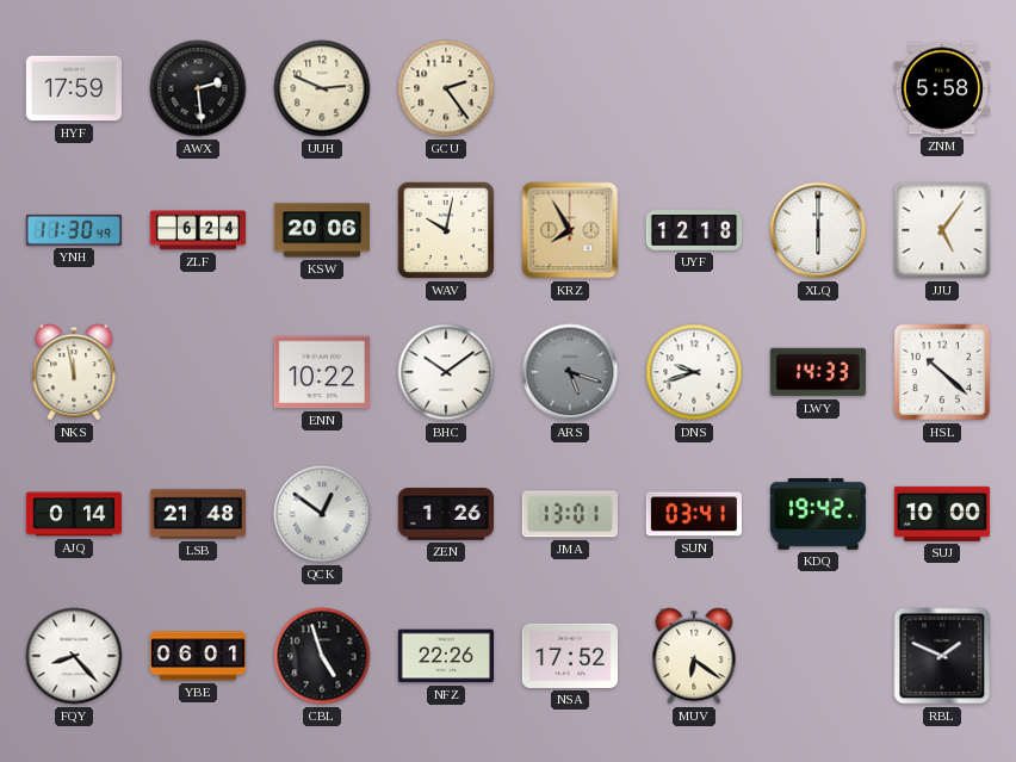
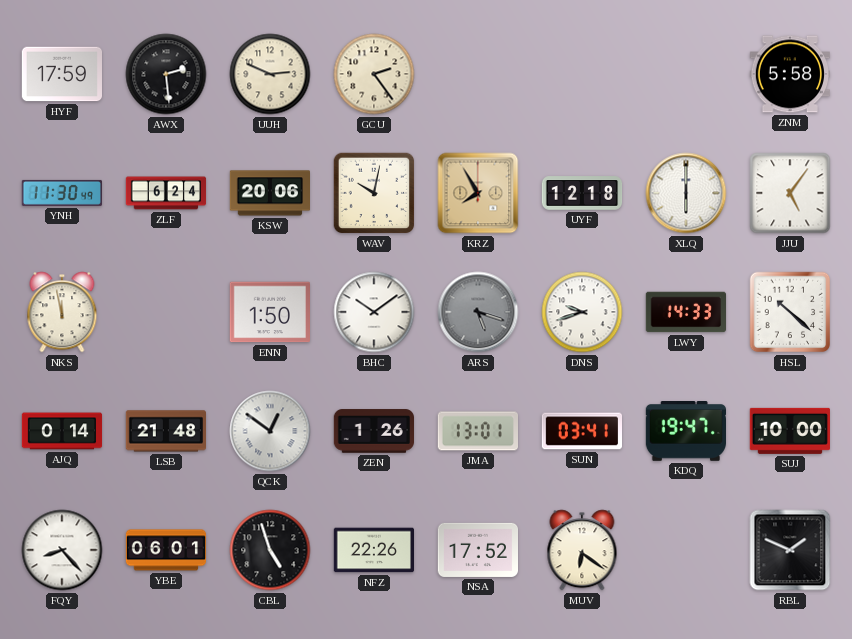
ENN: 10:22 -> 1:50
KDQ: 19:42 -> 19:47
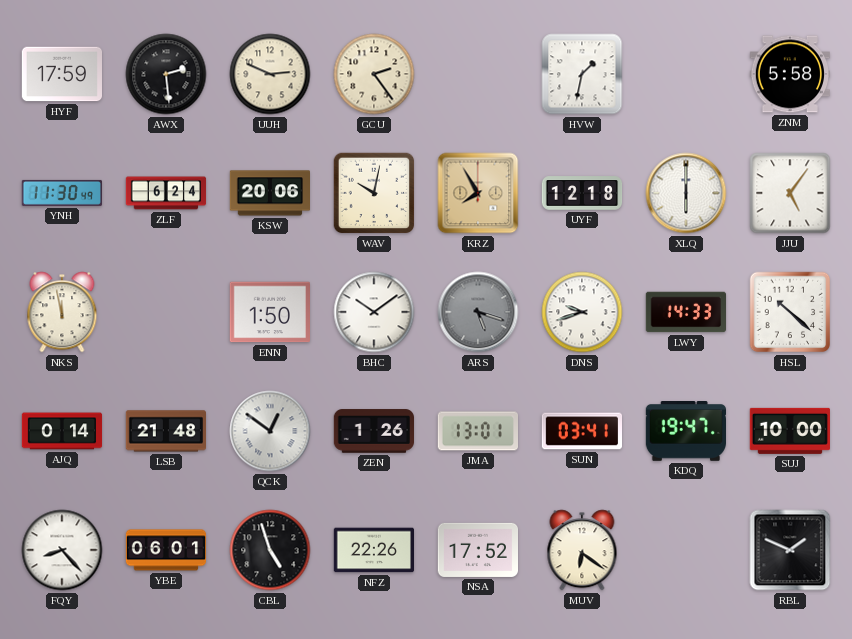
HVW: none -> 1:32
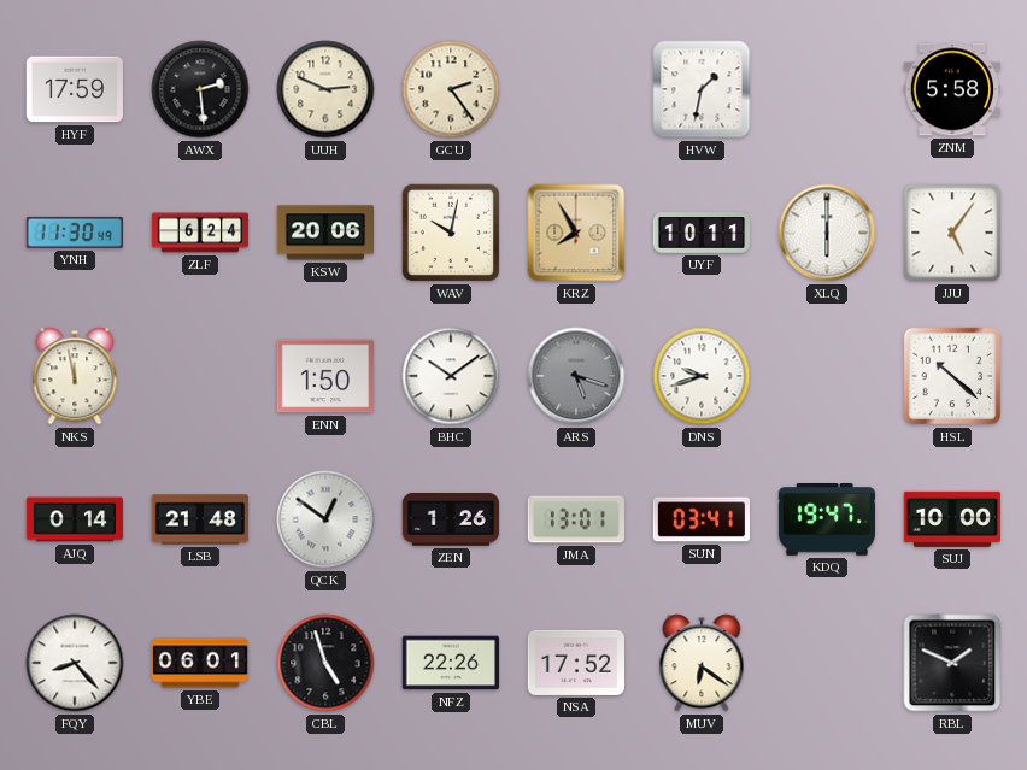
UYF: 12:18 -> 10:11
LWY: 14:33 -> none
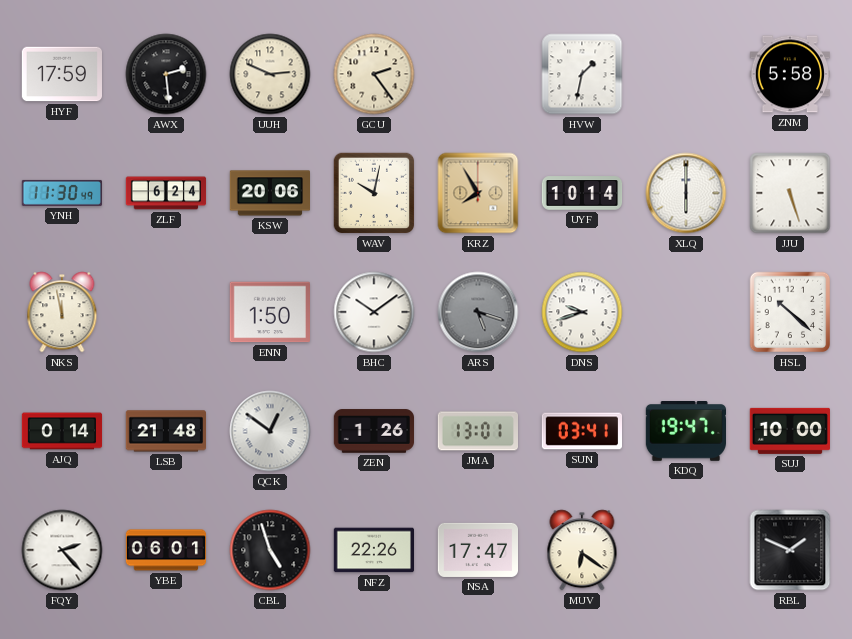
UYF: 10:11 -> 10:14
JJU: 5:06 -> 5:27
FQY: 8:23 -> 2:23
NSA: 17:52 -> 17:47
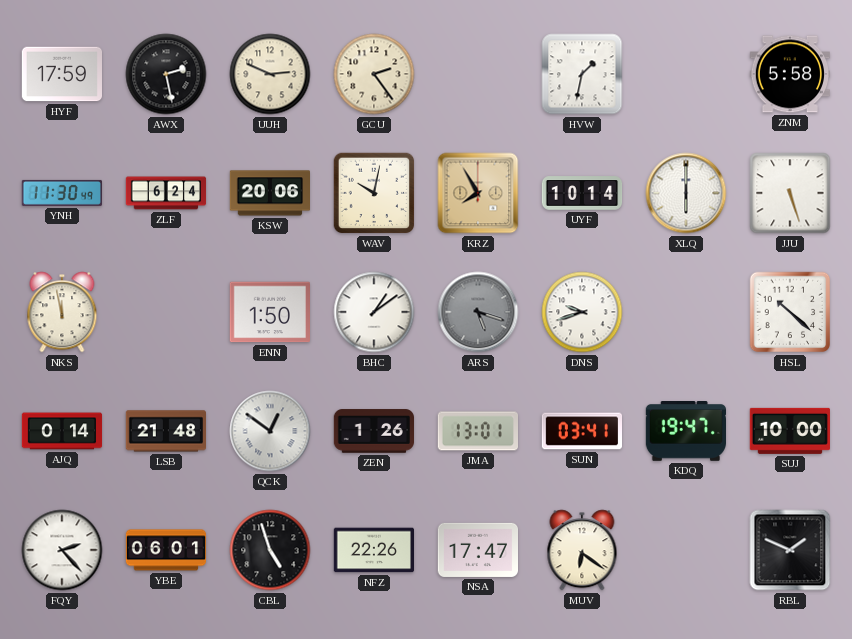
AWX: 2:29 -> 2:28
BHC: 10:09 -> 1:09
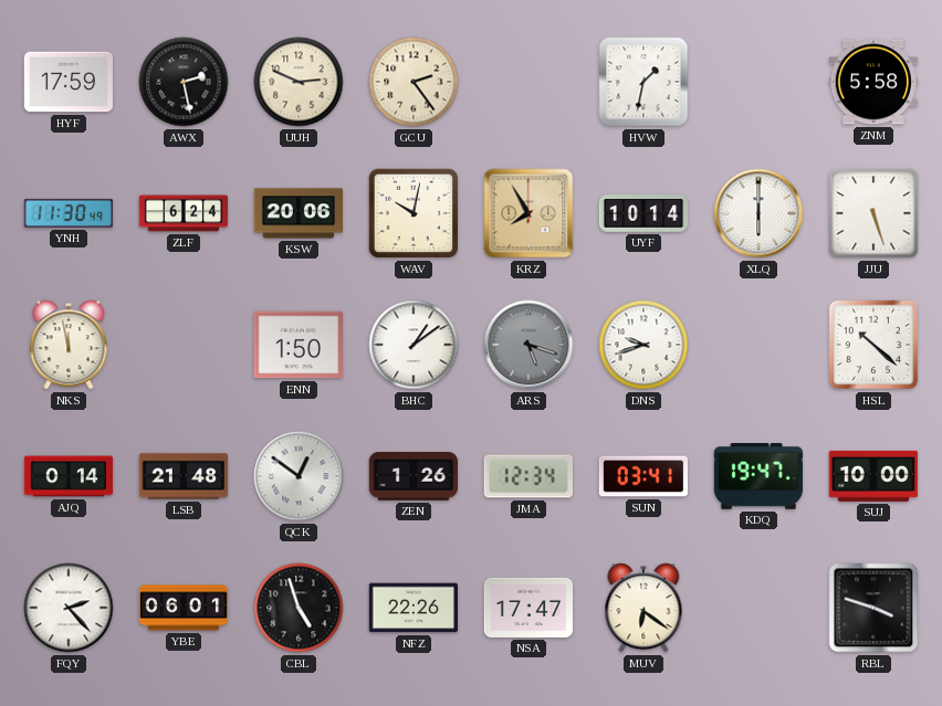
JMA: 13:01 -> 12:34
RBL: 1:49 -> 3:48
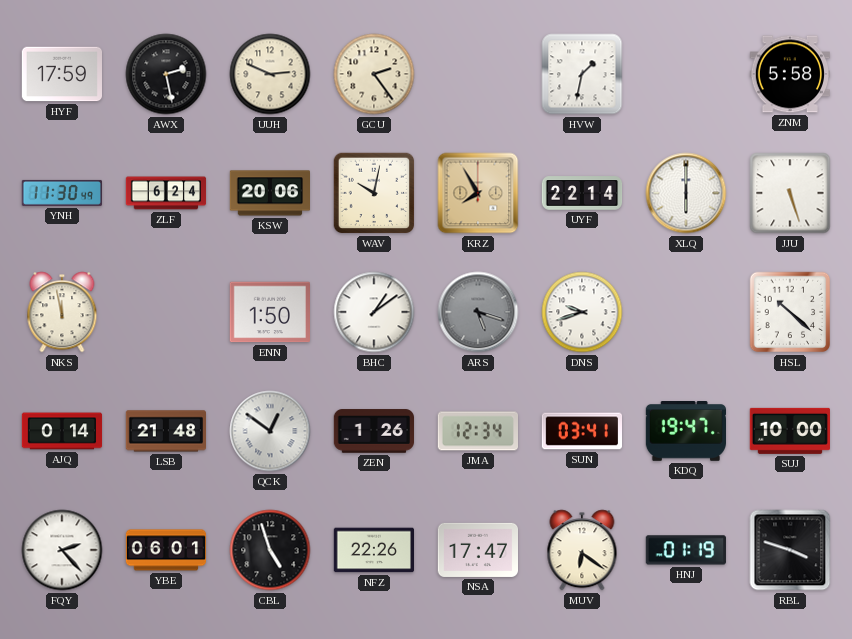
UYF: 10:14 -> 22:14
HNJ: none -> 01:19
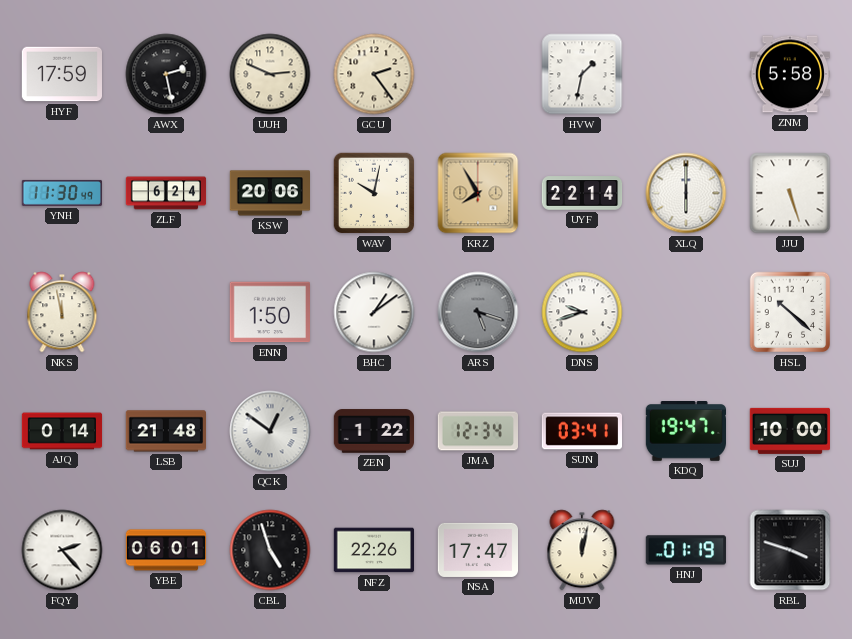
ZEN: 1:26 -> 1:22
MUV: 6:21 -> 12:02
